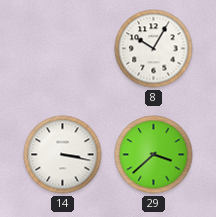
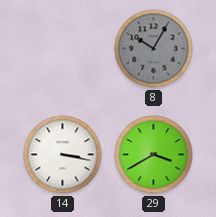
8 dial: white -> grey
29: 3:38 -> 3:40
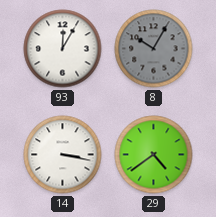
93: none -> 12:05
29: 3:40 -> 4:39
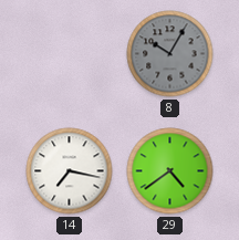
93: 12:05 -> none
14: 3:17 -> 7:17
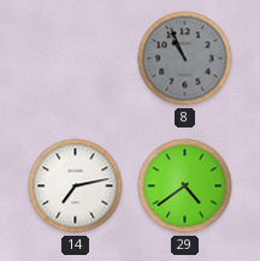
8: 10:05 -> 10:56
14: 7:17 -> 7:13
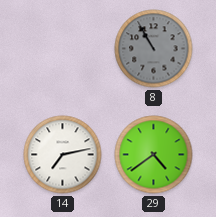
8: 10:56 -> 10:55
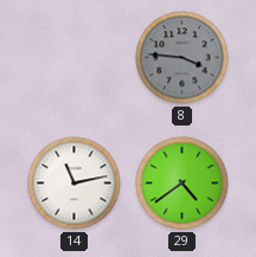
8: 10:55 -> 3:46
14: 7:13 -> 11:13
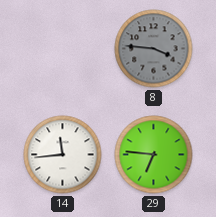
14: 11:13 -> 11:44
29: 4:39 -> 6:46
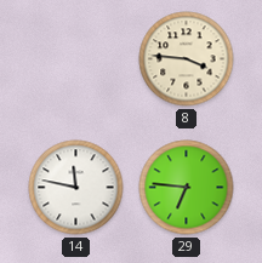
8 dial: grey -> cream
14: 11:44 -> 11:47
